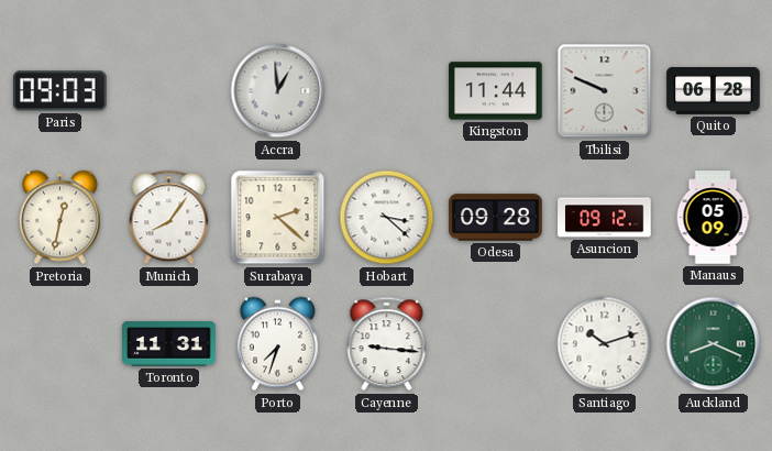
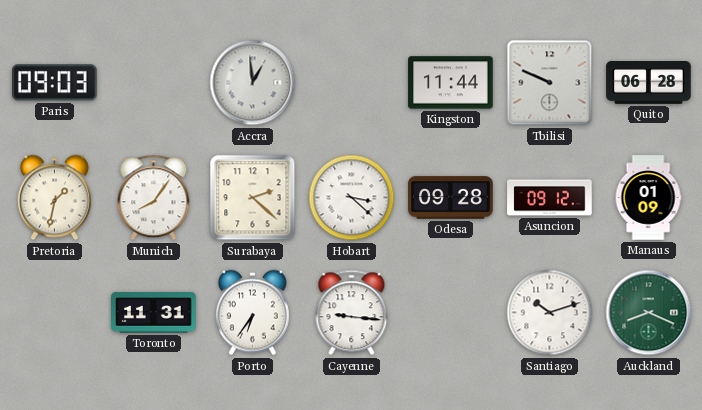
Pretoria: 12:32 -> 1:32
Manaus: 05:09 -> 01:09
Porto: 7:33 -> 6:36
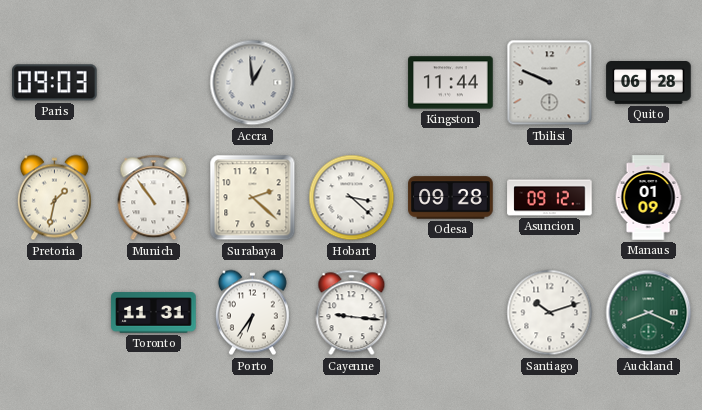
Munich: 8:06 -> 10:54
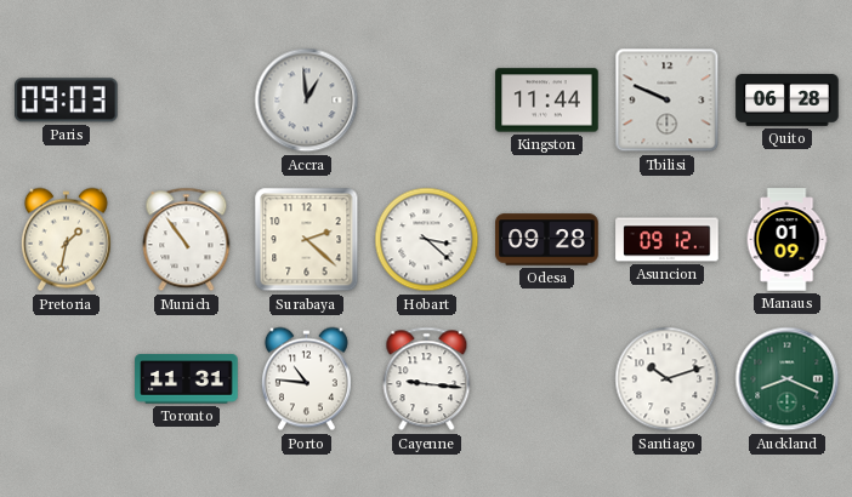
Porto: 6:36 -> 10:46
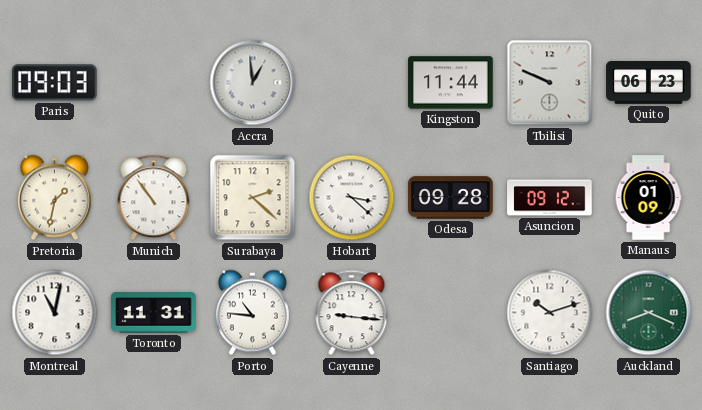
Quito: 06:28 -> 06:23
Montreal: none -> 11:02
